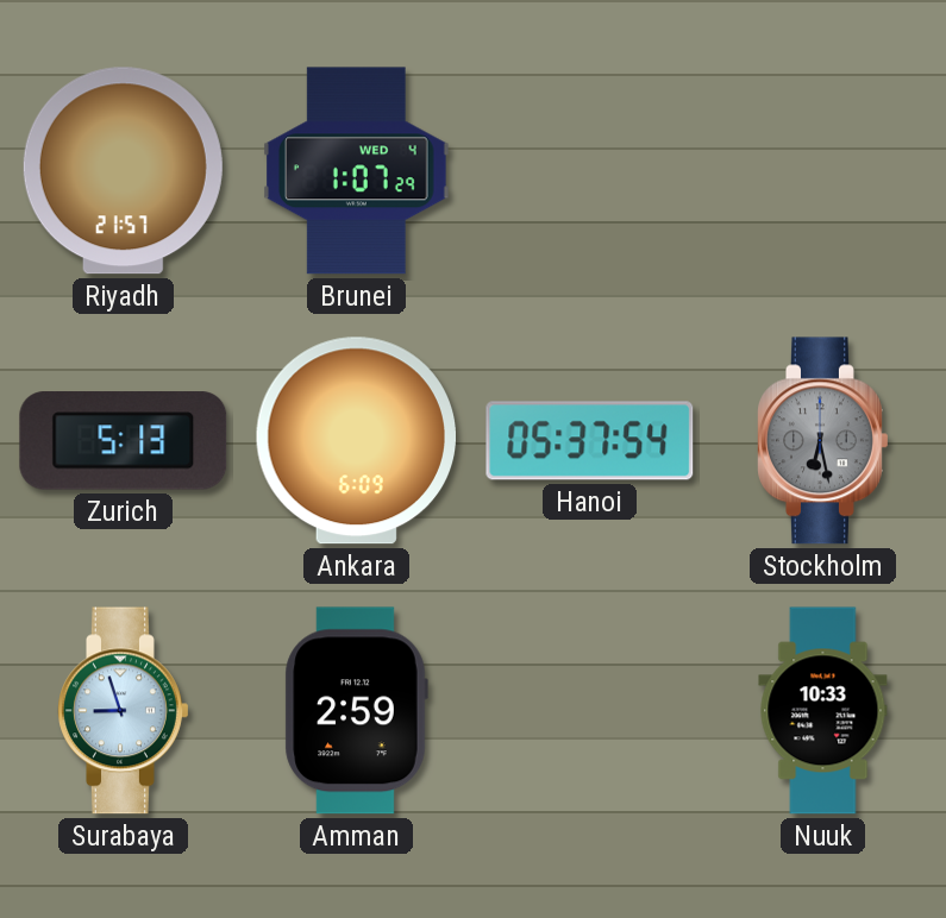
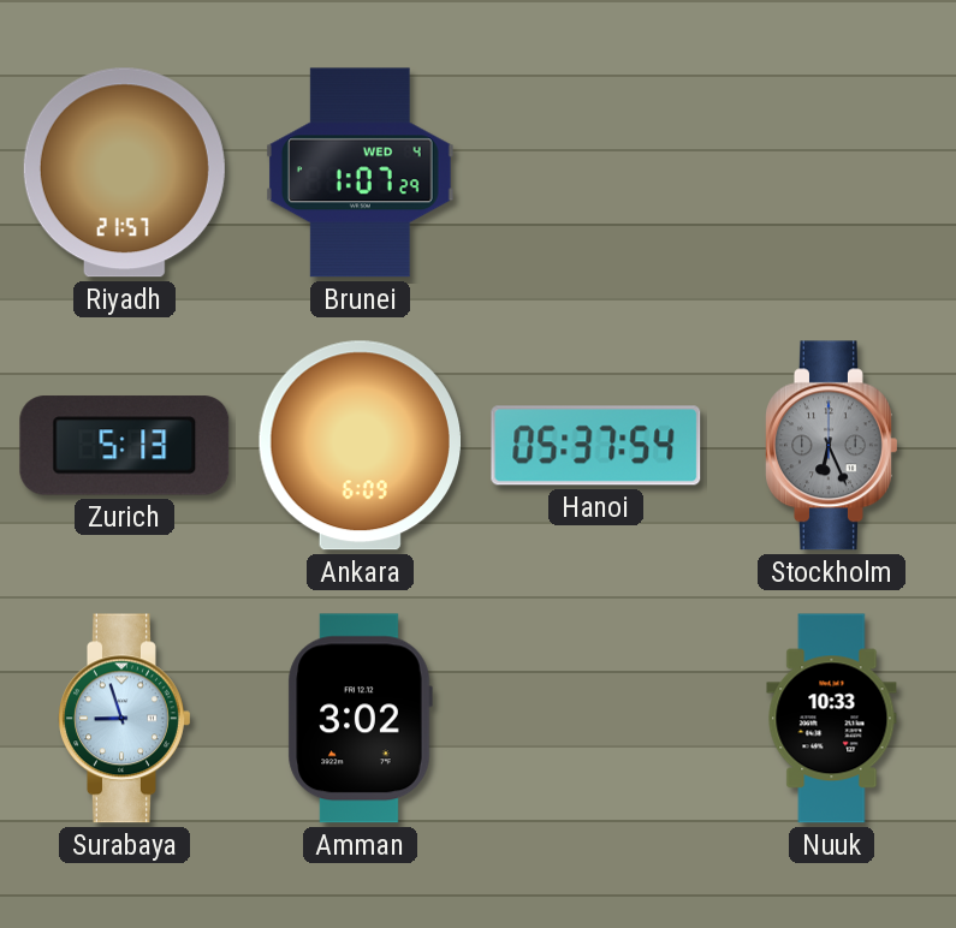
Stockholm: 6:28 -> 6:26
Amman: 2:59 -> 3:02
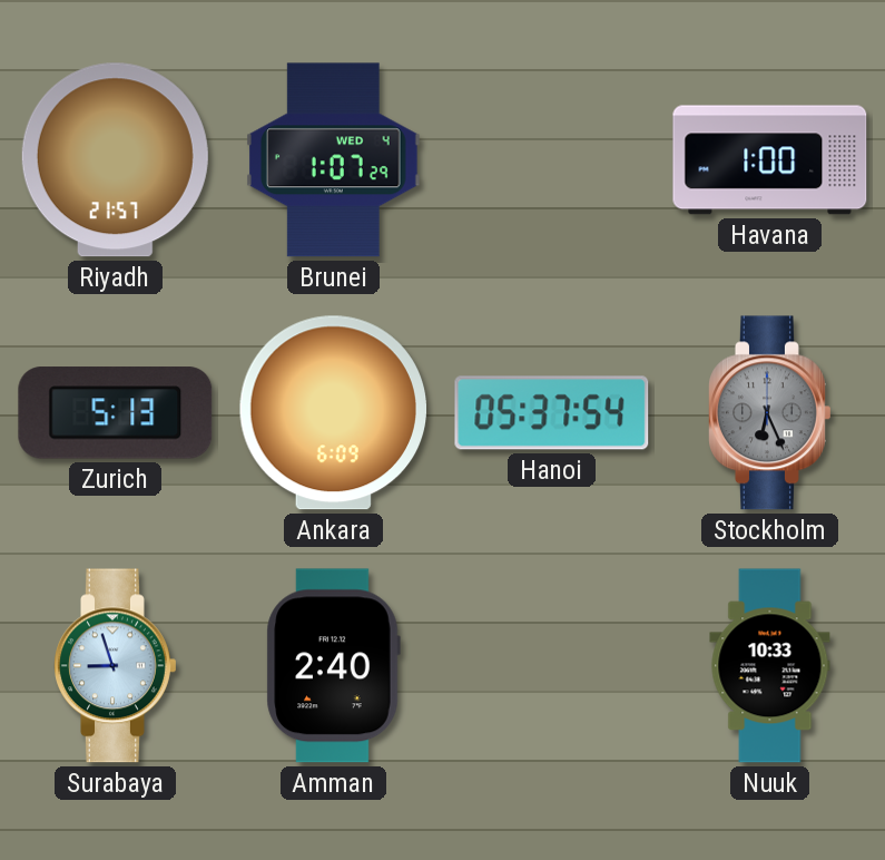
Havana: none -> 1:00
Amman: 3:02 -> 2:40
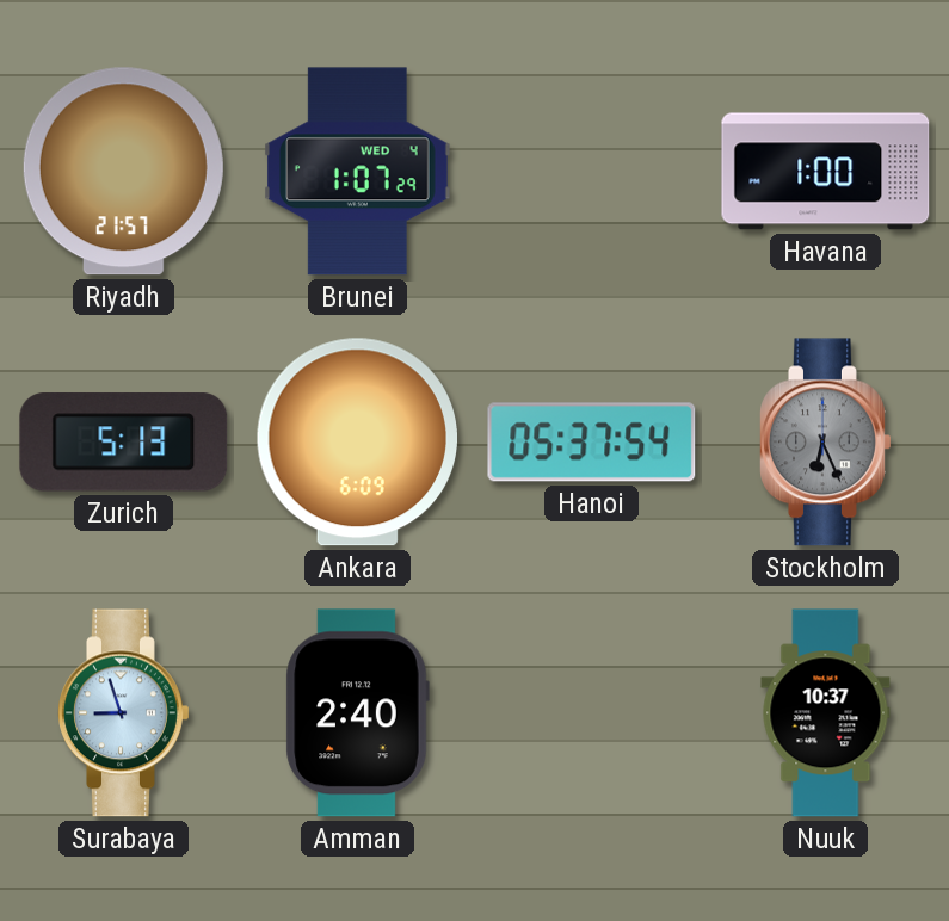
Nuuk: 10:33 -> 10:37
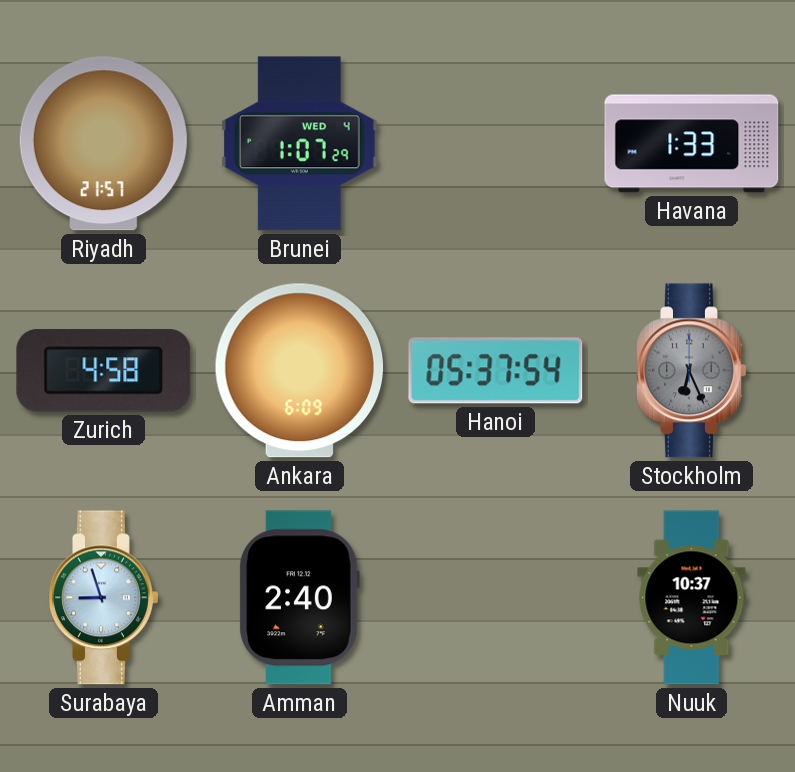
Havana: 1:00 -> 1:33
Zurich: 5:13 -> 4:58
